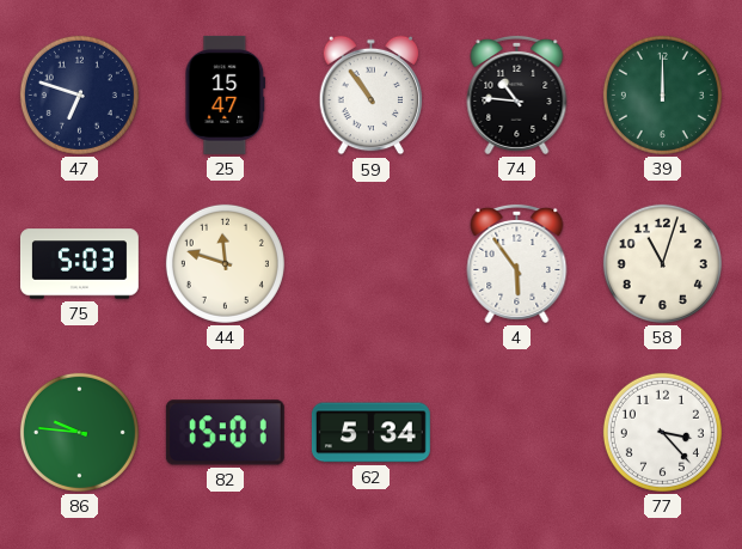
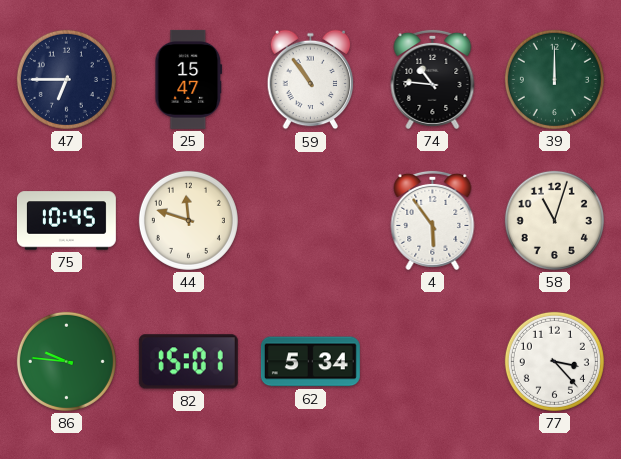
47: 6:48 -> 6:45
75: 5:03 -> 10:45
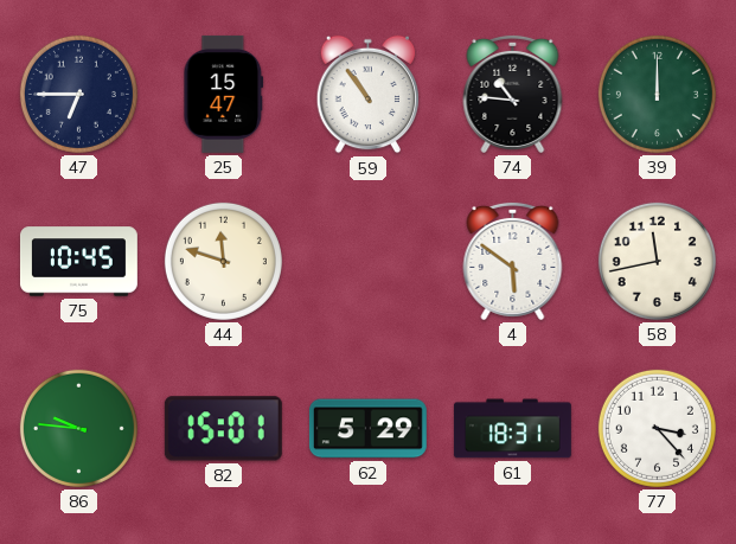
4: 5:54 -> 5:51
58: 11:03 -> 11:43
62: 5:34 -> 5:29
61: none -> 18:31
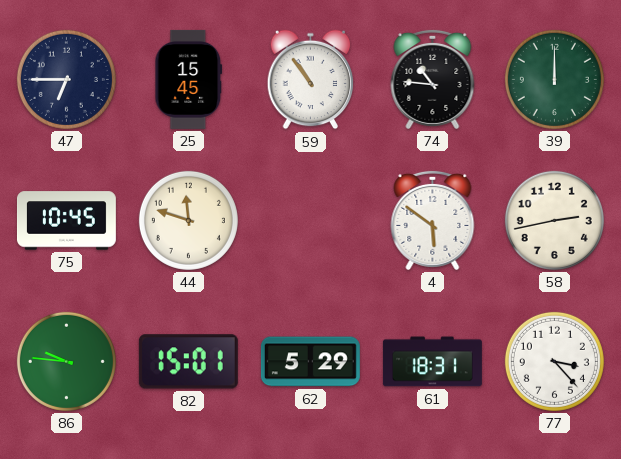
25: 15:47 -> 15:45
58: 11:43 -> 2:43
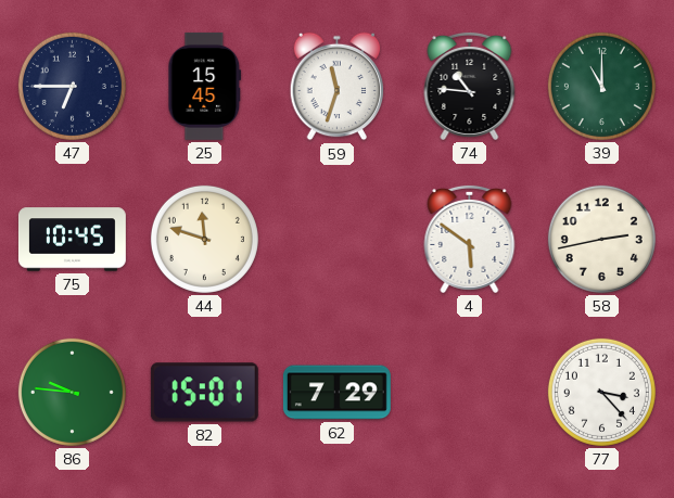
59: 10:54 -> 11:33
39: 12:00 -> 11:00
62: 5:29 -> 7:29
61: 18:31 -> none
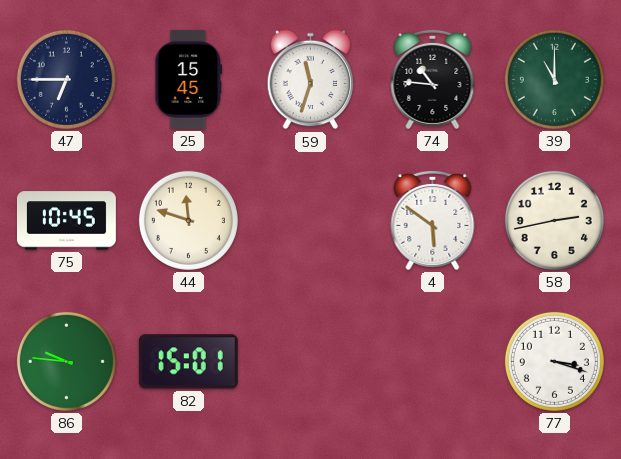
62: 7:29 -> none
77: 3:23 -> 3:18
